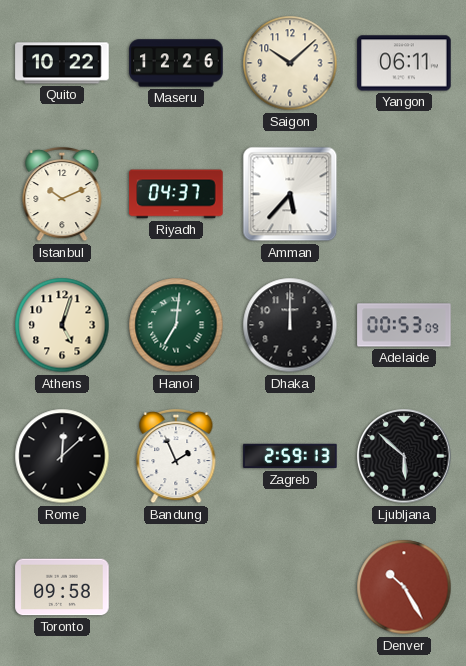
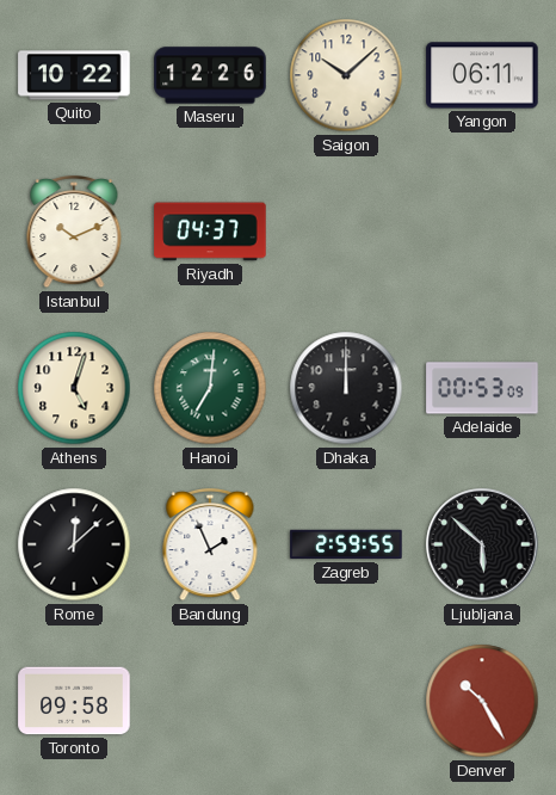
Amman: 5:37 -> none
Zagreb: 2:59:13 -> 2:59:55
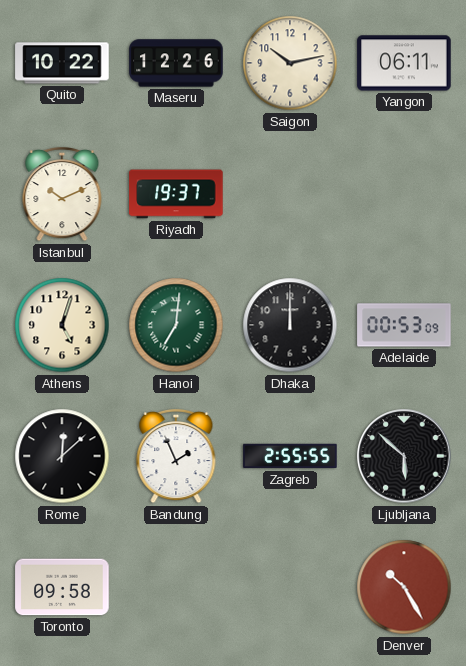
Saigon: 10:08 -> 10:13
Riyadh: 04:37 -> 19:37
Zagreb: 2:59 -> 2:55
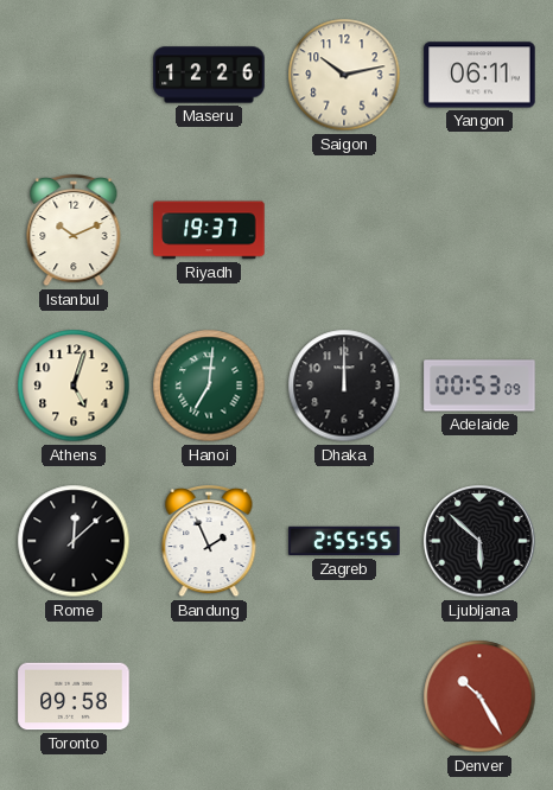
Quito: 10:22 -> none
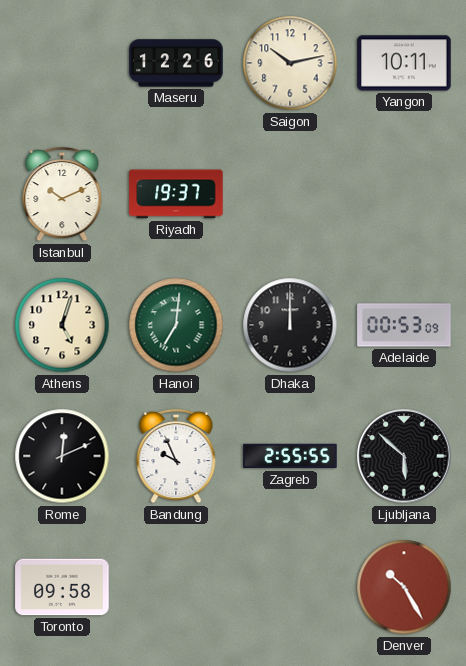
Yangon: 06:11 -> 10:11
Rome: 12:08 -> 12:11
Bandung: 1:56 -> 9:56
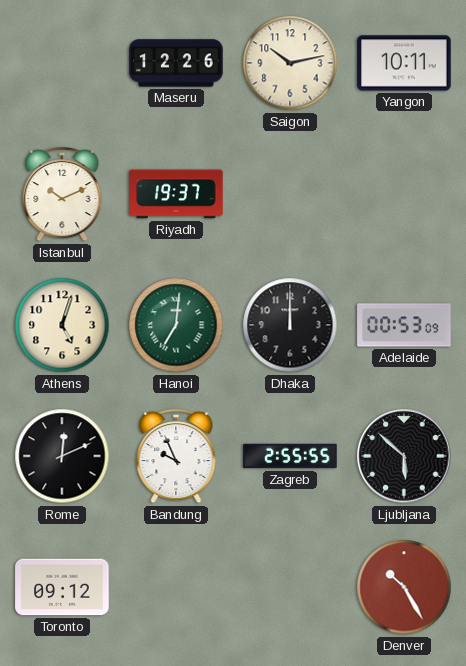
Toronto: 09:58 -> 09:12
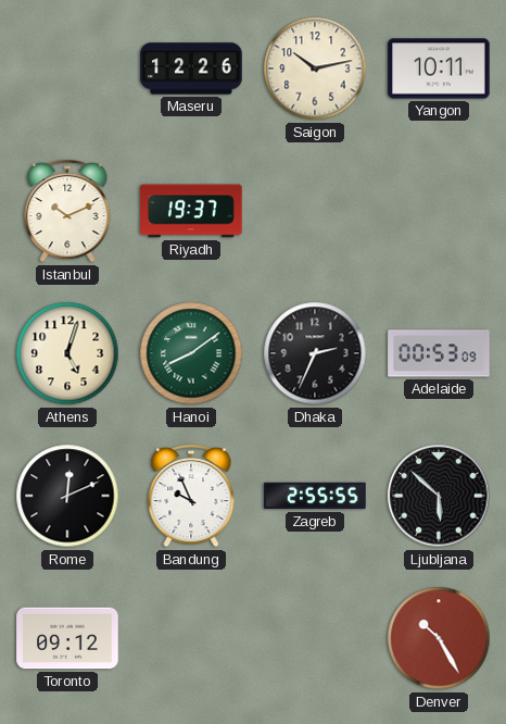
Hanoi: 7:01 -> 8:09
Dhaka: 12:00 -> 2:34
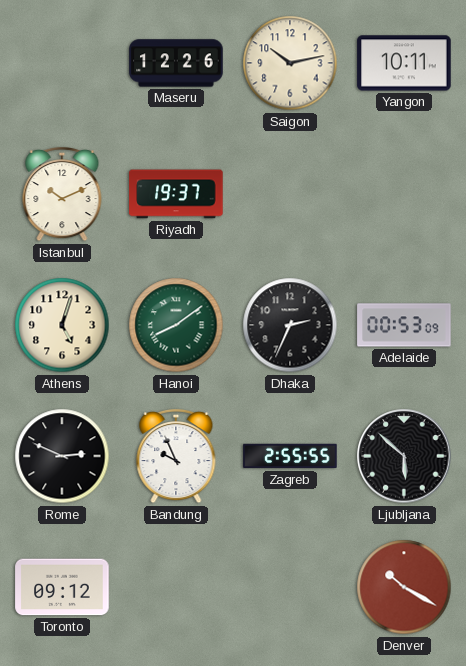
Rome: 12:11 -> 2:49
Denver: 10:25 -> 10:20
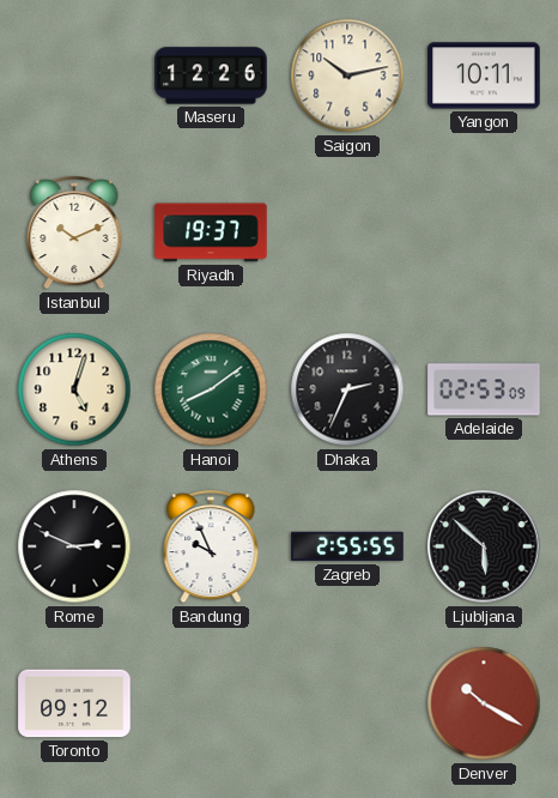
Adelaide: 00:53 -> 02:53
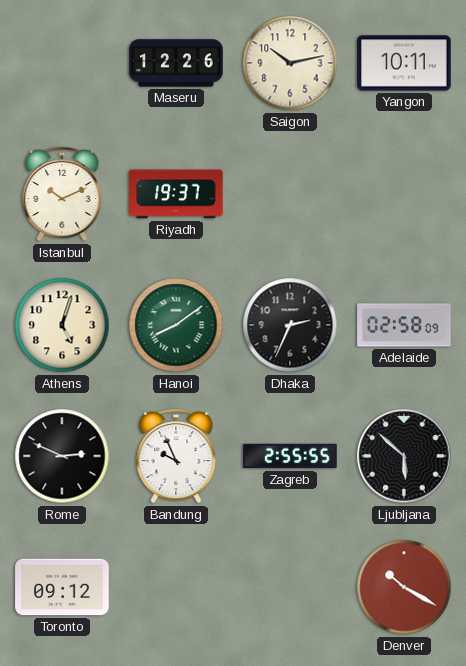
Adelaide: 02:53 -> 02:58
